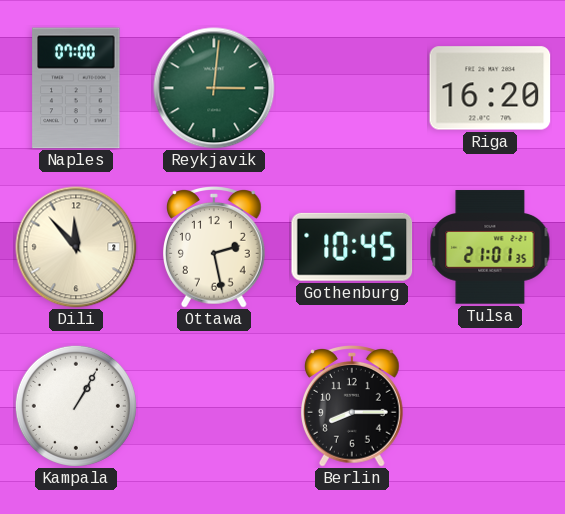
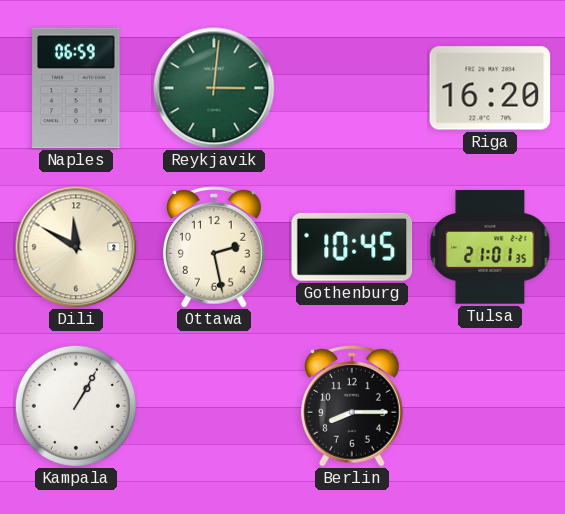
Naples: 07:00 -> 06:59
Dili: 11:53 -> 11:50
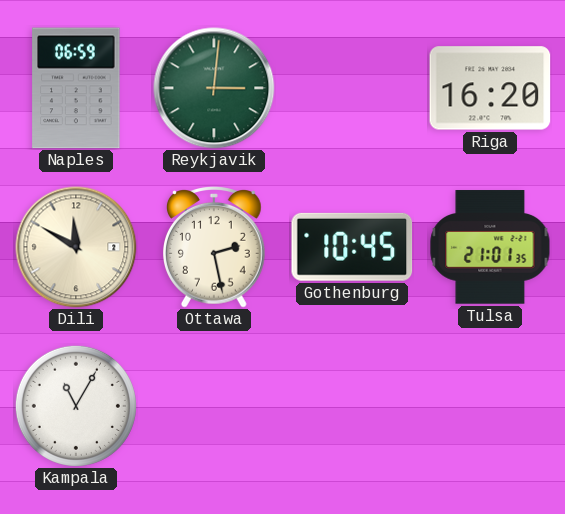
Kampala: 1:05 -> 11:05
Berlin: 8:15 -> none
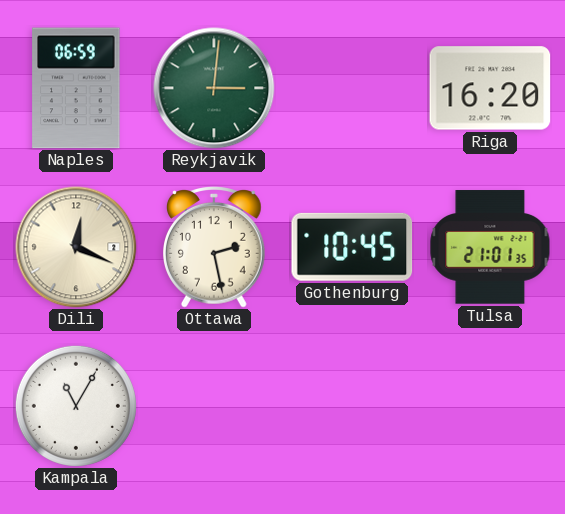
Dili: 11:50 -> 12:19
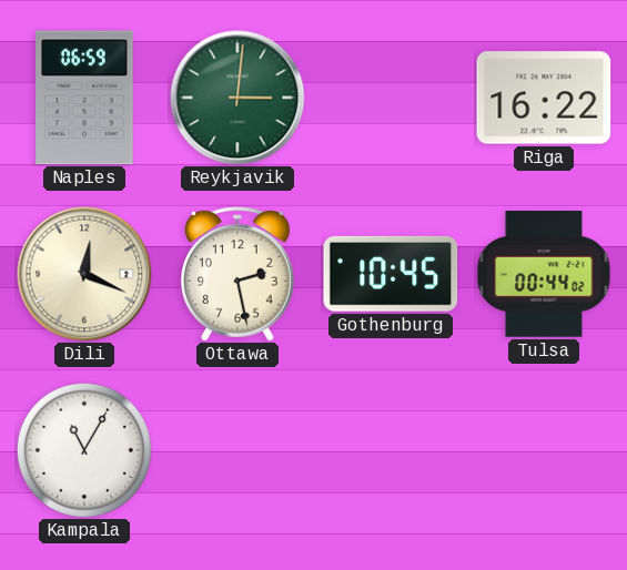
Riga: 16:20 -> 16:22
Tulsa: 21:01 -> 00:44
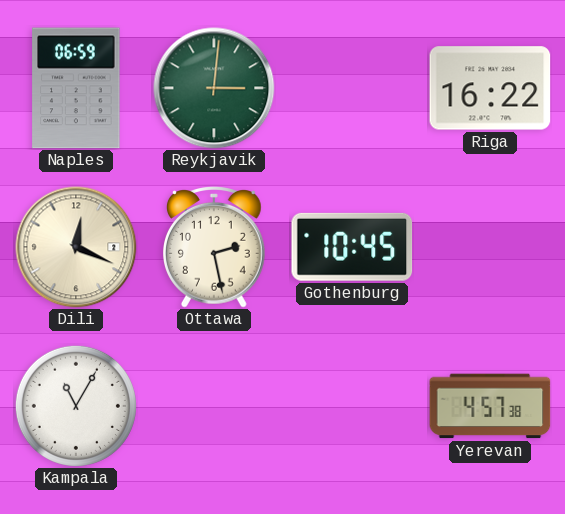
Tulsa: 00:44 -> none
Yerevan: none -> 4:57
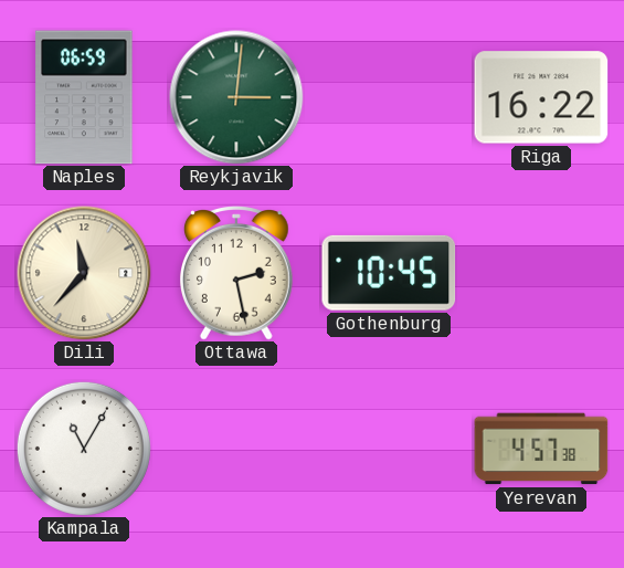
Dili: 12:19 -> 11:37
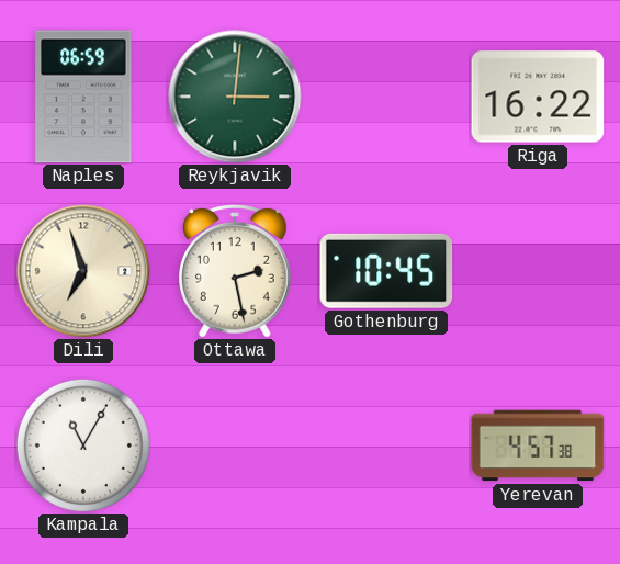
Dili: 11:37 -> 6:57
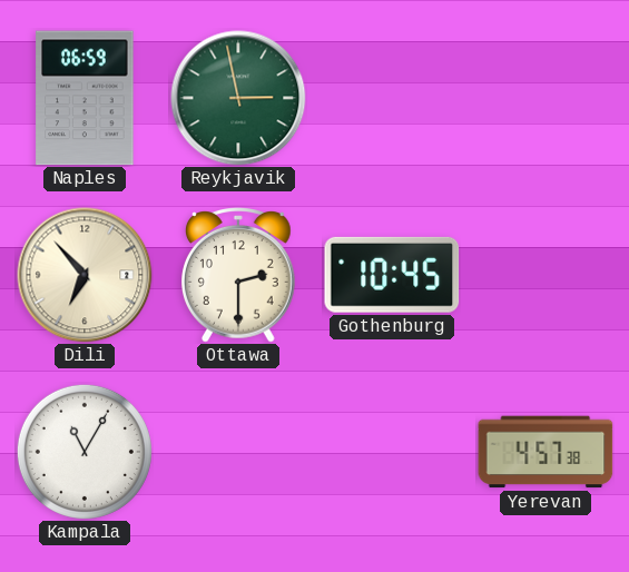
Reykjavik: 3:01 -> 2:58
Riga: 16:22 -> none
Dili: 6:57 -> 6:53
Ottawa: 2:28 -> 2:30
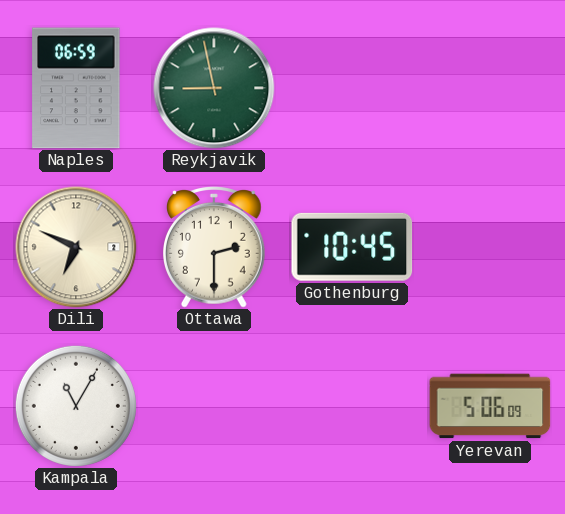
Reykjavik: 2:58 -> 8:58
Dili: 6:53 -> 6:49
Yerevan: 4:57 -> 5:06
